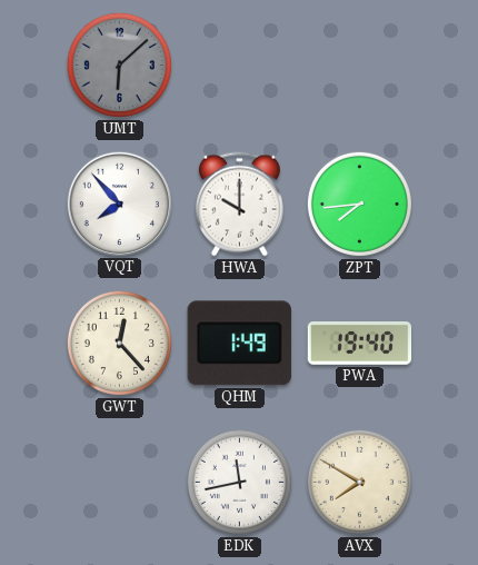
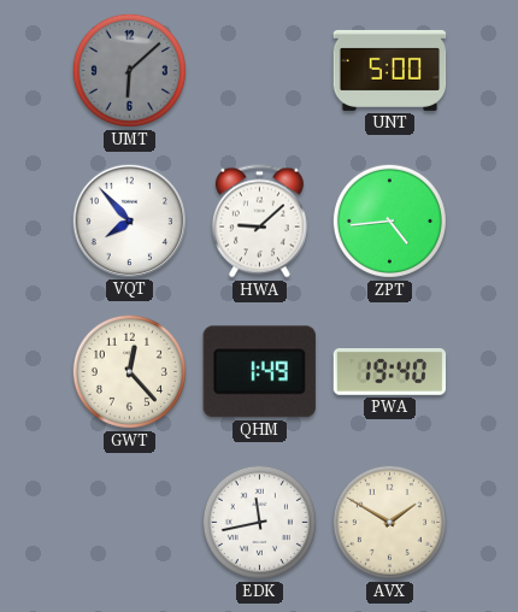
UNT: none -> 5:00
HWA: 10:00 -> 9:08
ZPT: 7:44 -> 4:44
AVX: 7:50 -> 1:50
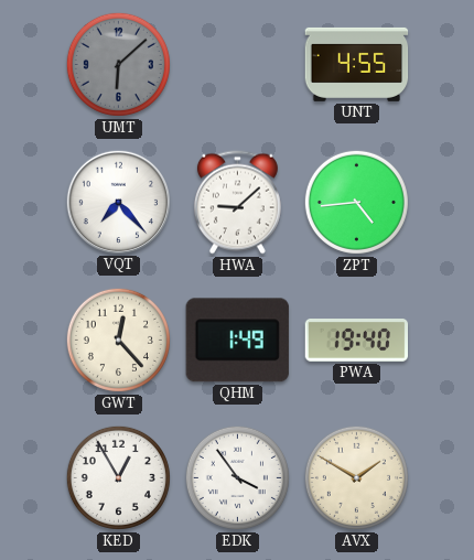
UNT: 5:00 -> 4:55
VQT: 7:53 -> 7:23
KED: none -> 12:55
EDK: 11:43 -> 3:54
